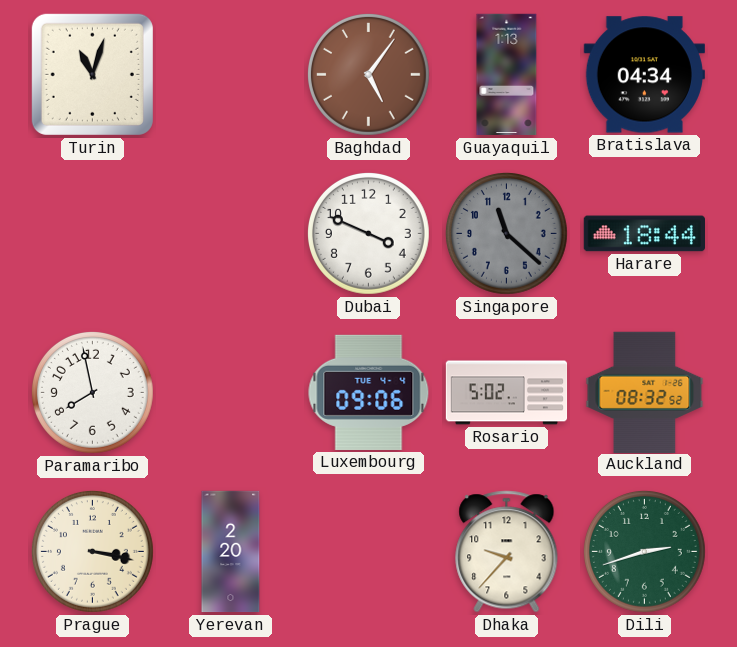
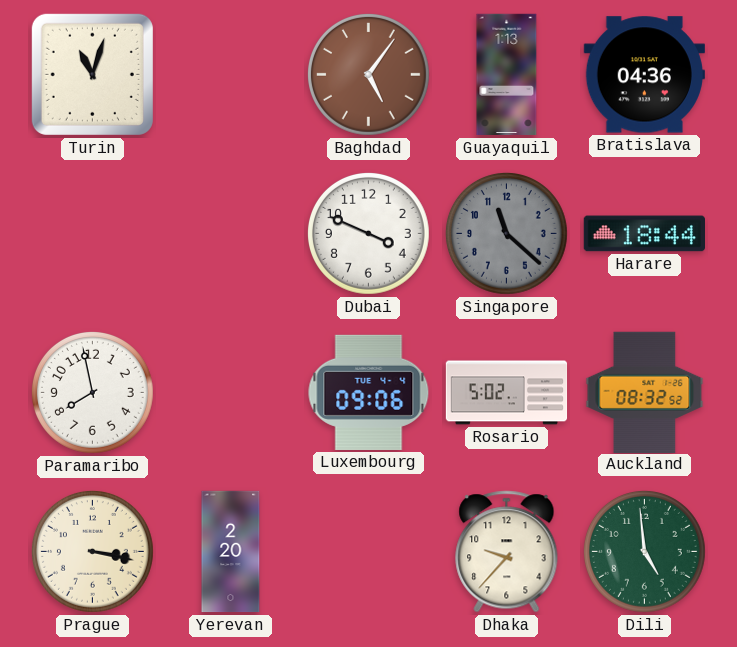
Bratislava: 04:34 -> 04:36
Dili: 2:42 -> 4:59
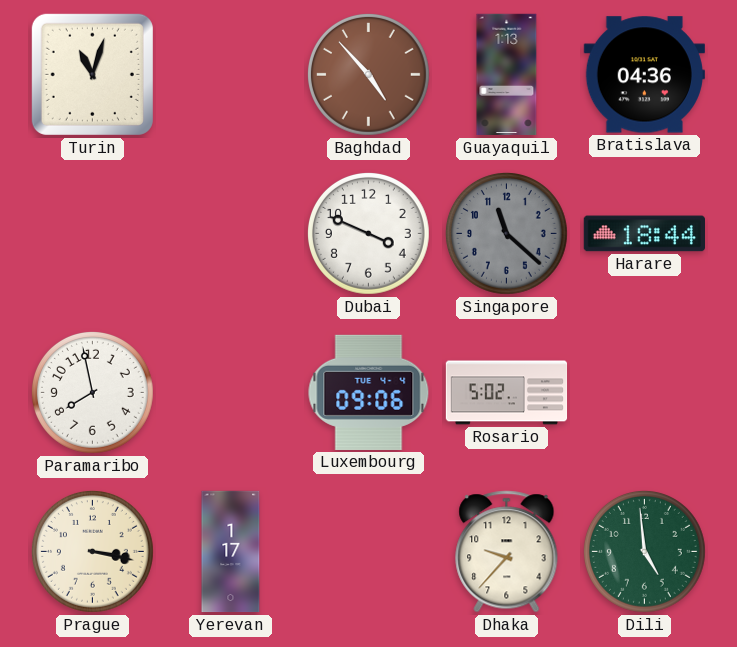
Baghdad: 5:06 -> 4:53
Auckland: 08:32 -> none
Yerevan: 2:20 -> 1:17
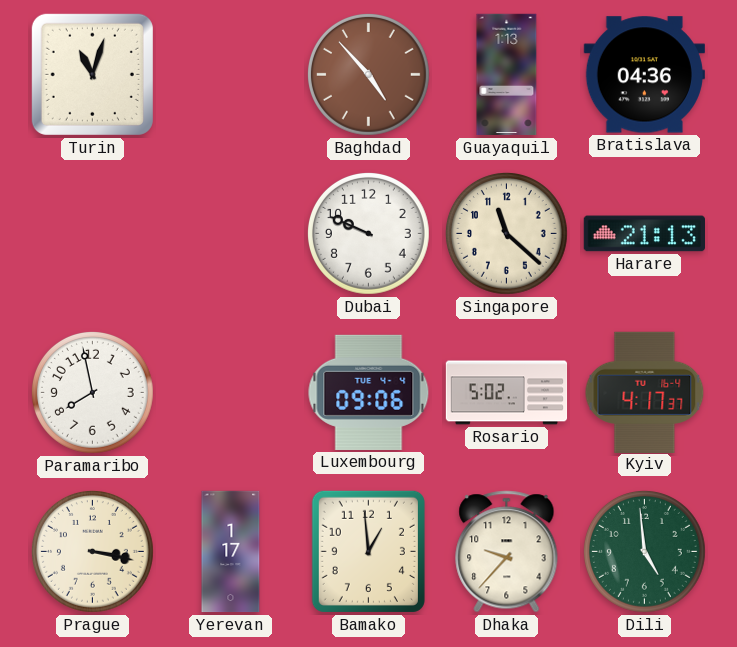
Dubai: 3:49 -> 9:49
Singapore dial: grey -> cream
Harare: 18:44 -> 21:13
Kyiv: none -> 4:17
Bamako: none -> 12:59
